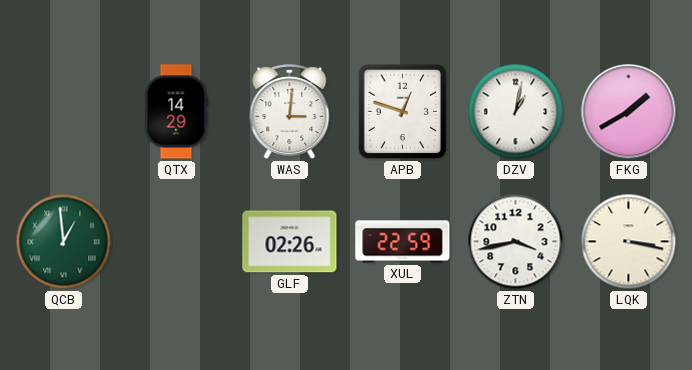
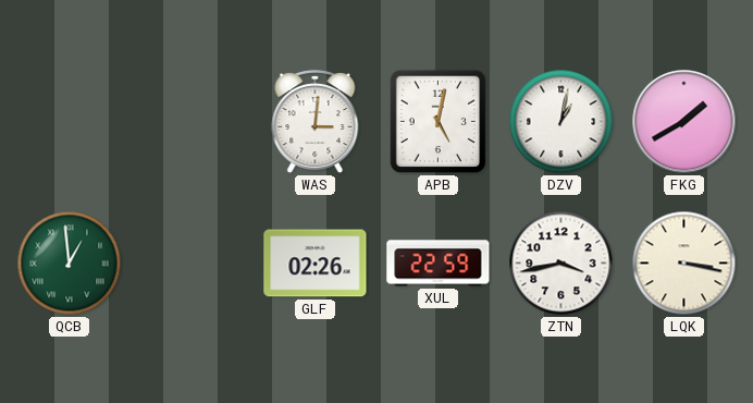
QTX: 14:29 -> none
APB: 12:48 -> 5:02
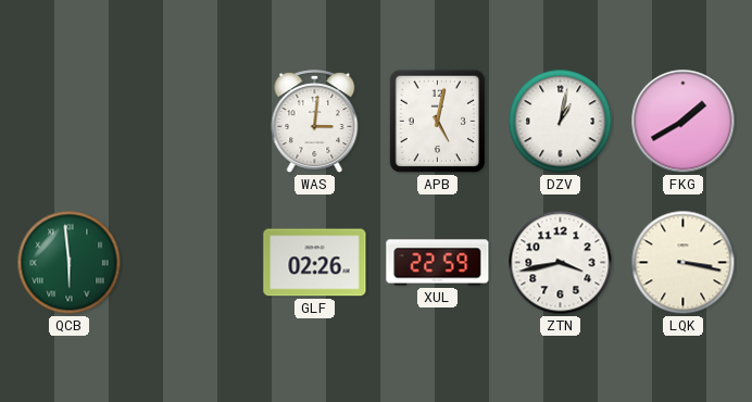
QCB: 12:59 -> 5:59
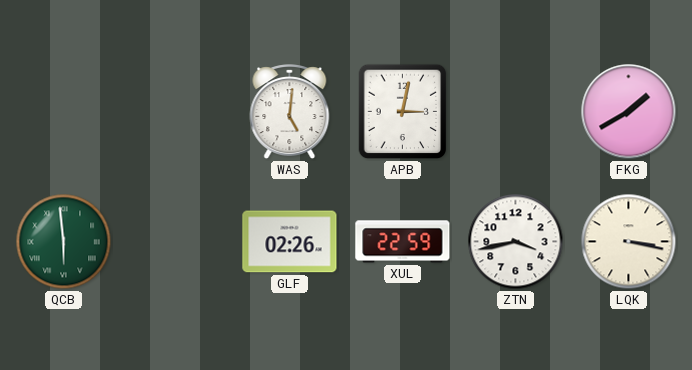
WAS: 3:01 -> 5:01
APB: 5:02 -> 3:02
DZV: 1:02 -> none
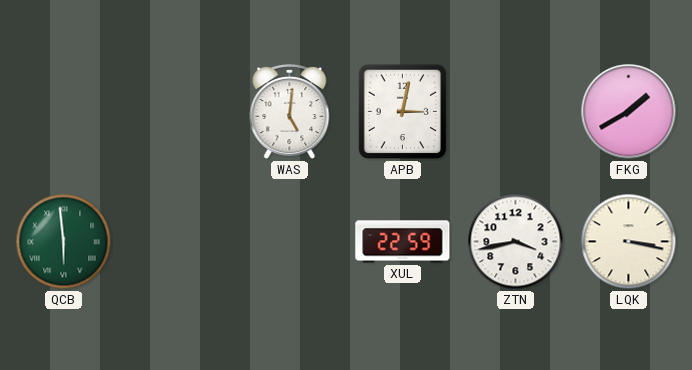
GLF: 02:26 -> none
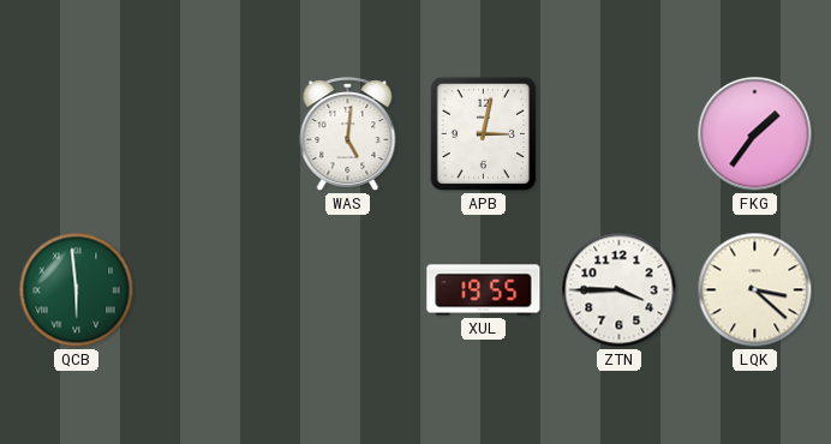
FKG: 1:40 -> 1:36
XUL: 22:59 -> 19:55
ZTN: 3:43 -> 3:45
LQK: 3:17 -> 3:22
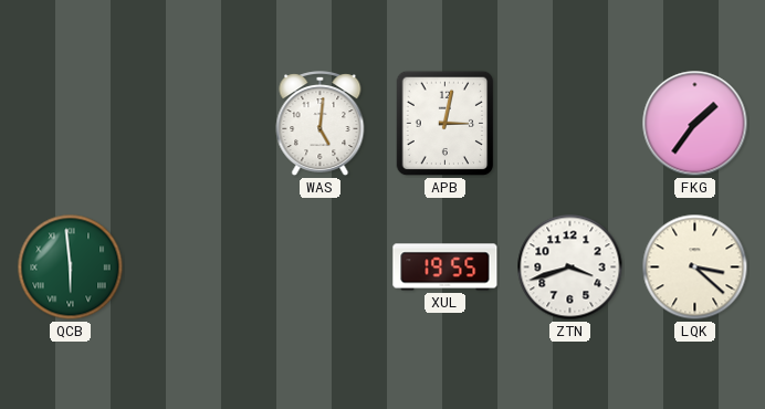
ZTN: 3:45 -> 3:42
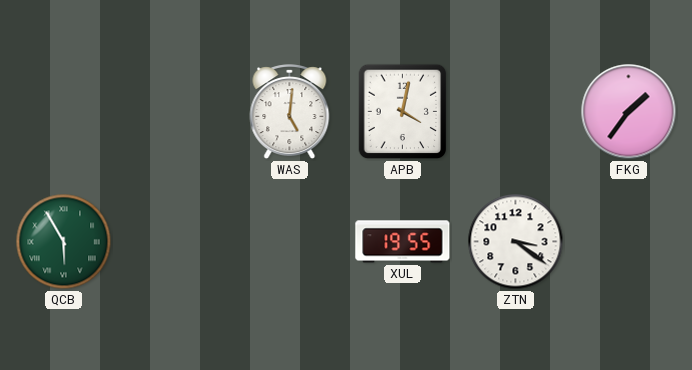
APB: 3:02 -> 4:02
QCB: 5:59 -> 5:55
ZTN: 3:42 -> 3:21
LQK: 3:22 -> none
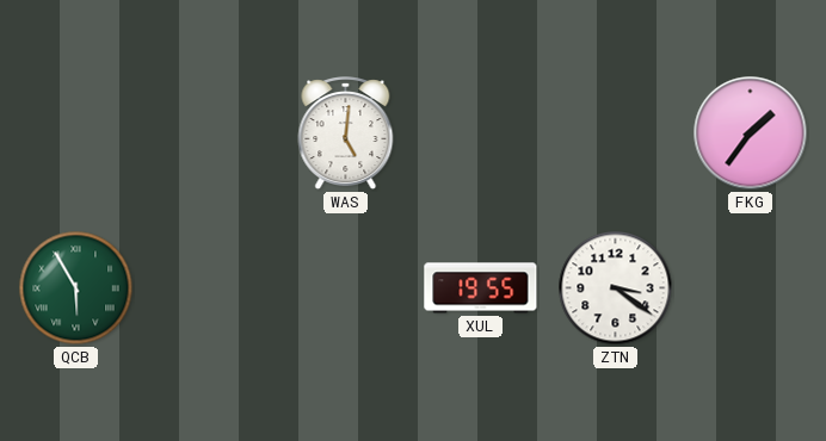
APB: 4:02 -> none
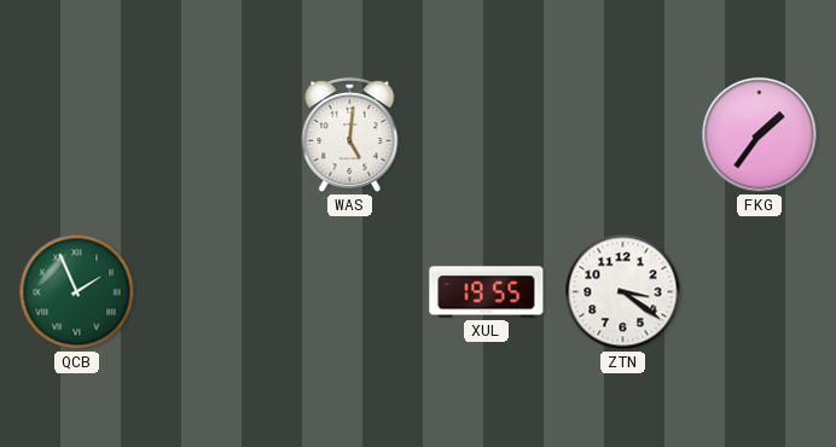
QCB: 5:55 -> 1:56
